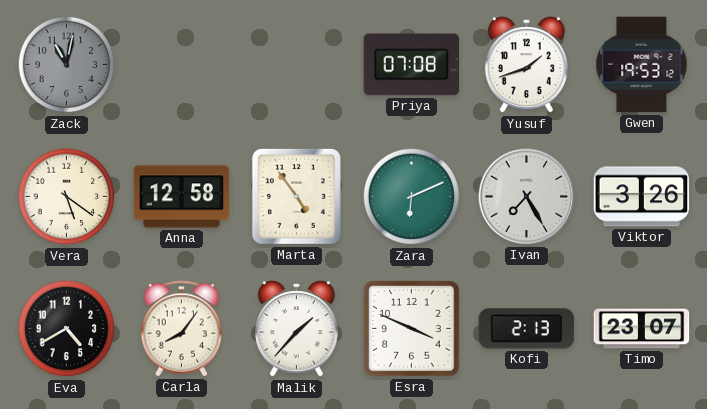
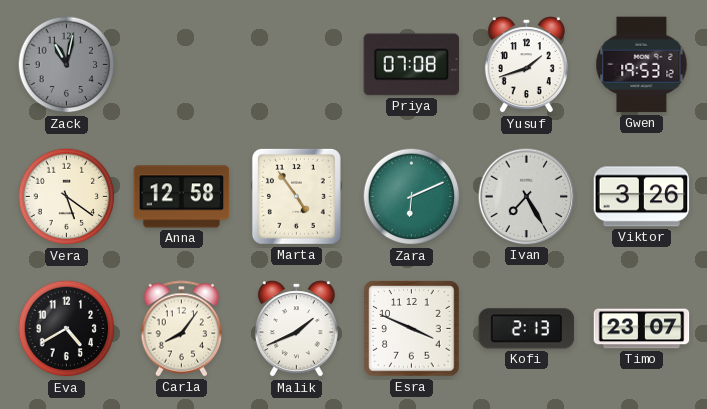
Malik: 1:37 -> 1:41
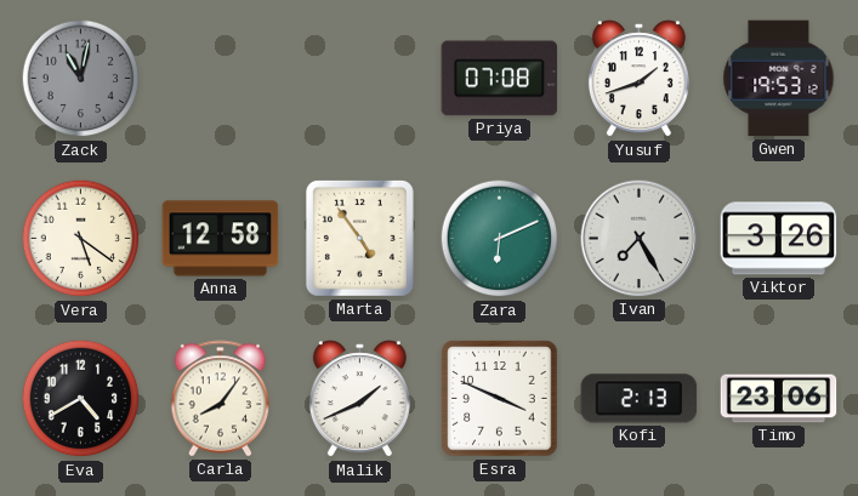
Timo: 23:07 -> 23:06
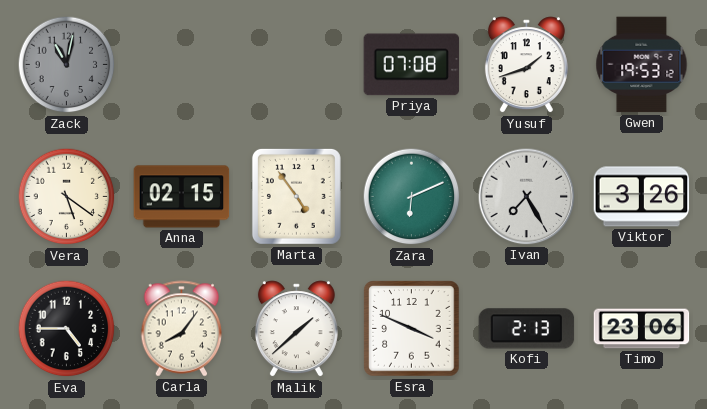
Anna: 12:58 -> 02:15
Eva: 4:40 -> 4:45
Malik: 1:41 -> 1:38
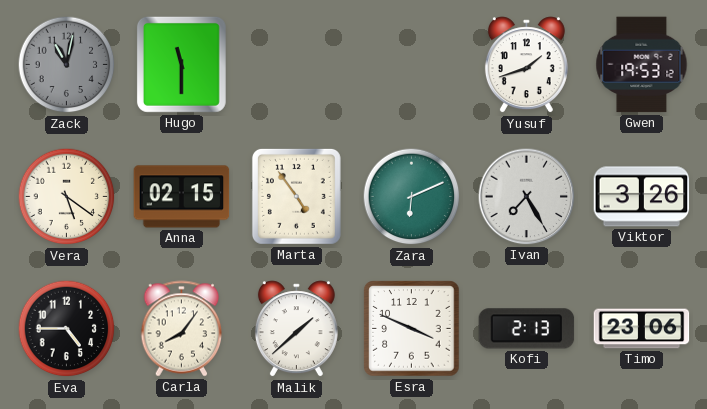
Hugo: none -> 11:30
Priya: 07:08 -> none
